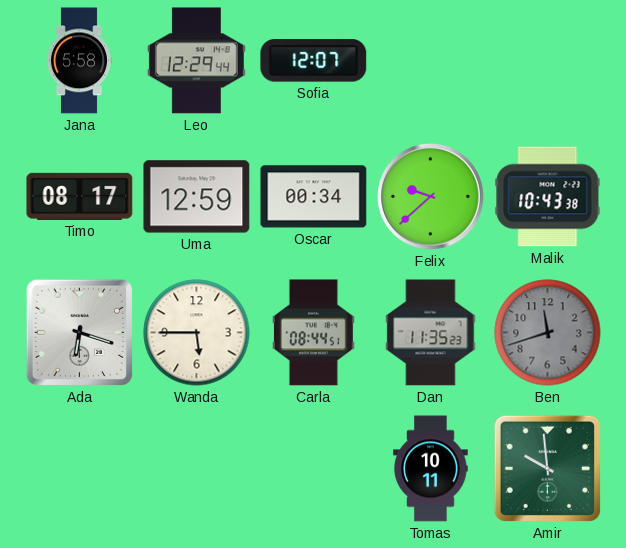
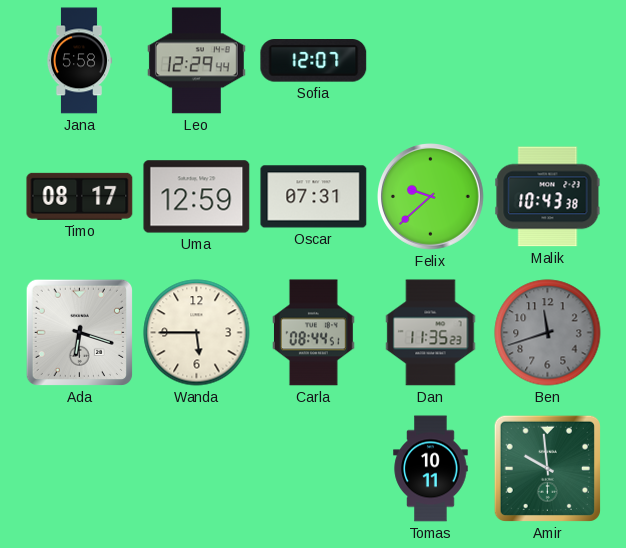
Oscar: 00:34 -> 07:31
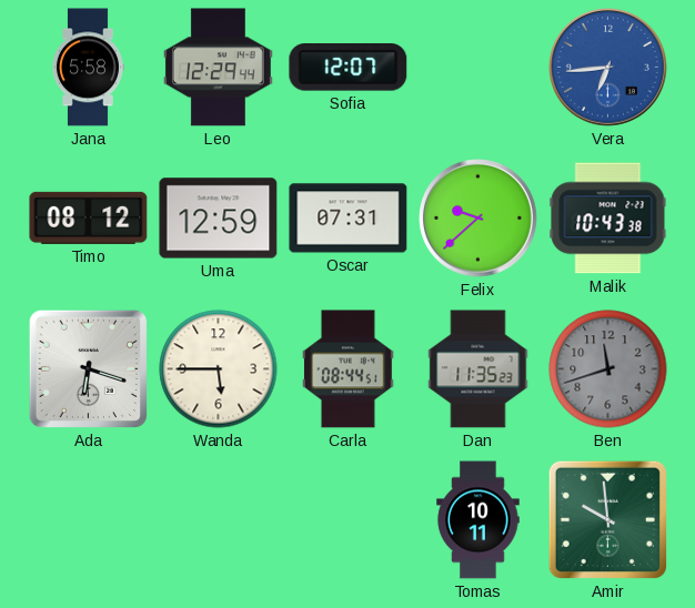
Vera: none -> 6:44
Timo: 08:17 -> 08:12
